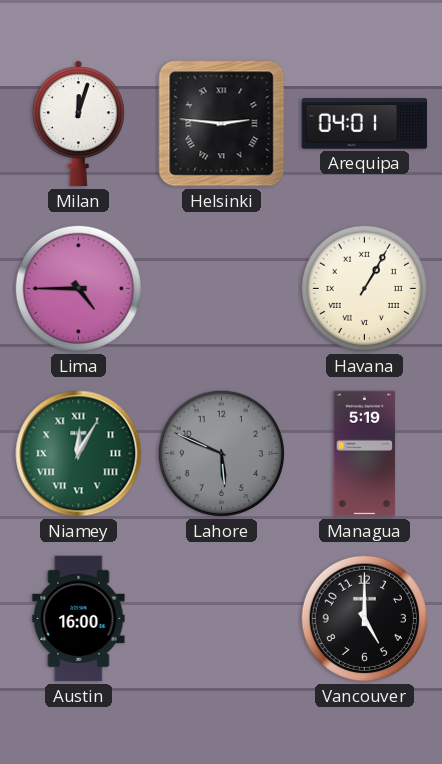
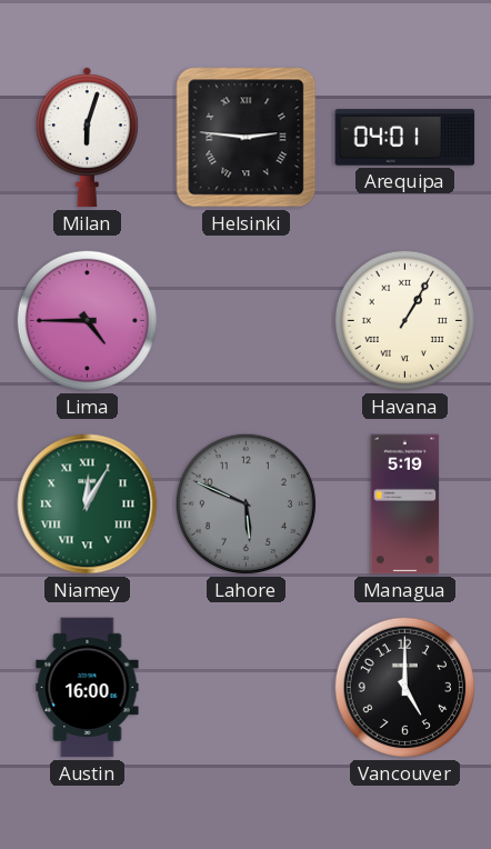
Milan: 12:03 -> 6:03
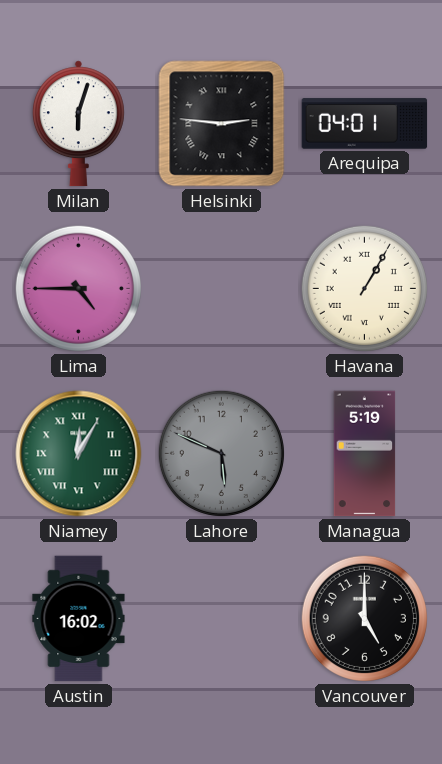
Austin: 16:00 -> 16:02
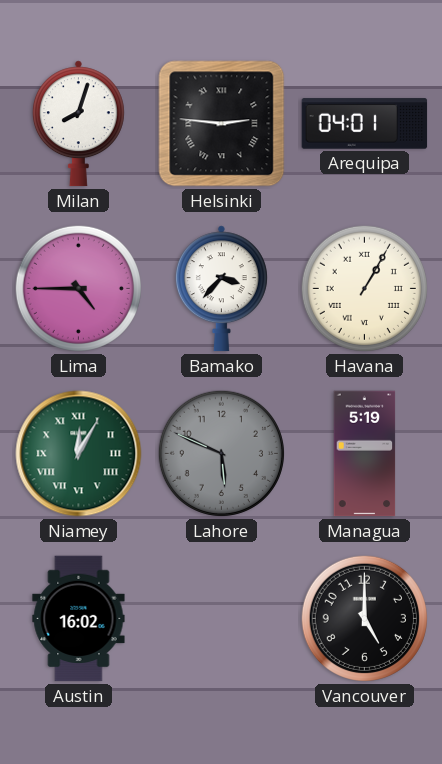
Milan: 6:03 -> 8:03
Bamako: none -> 3:37
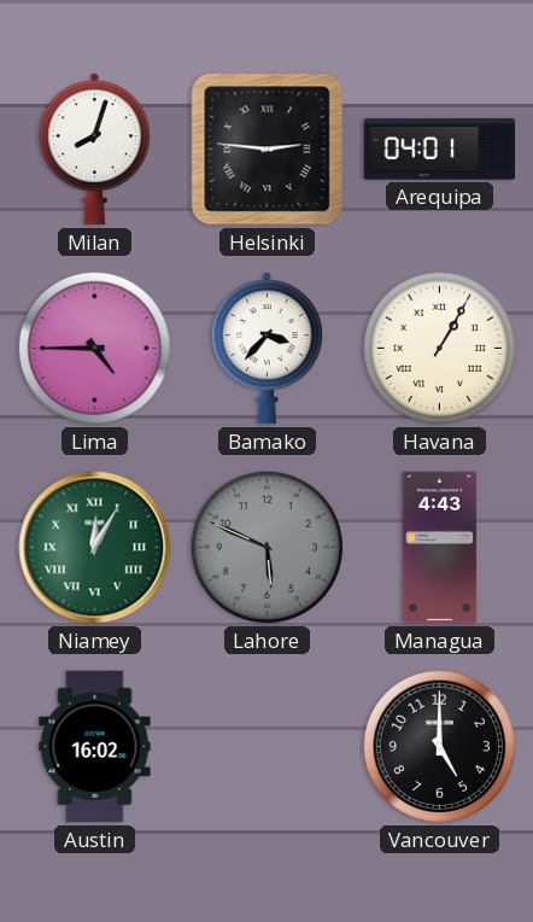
Managua: 5:19 -> 4:43
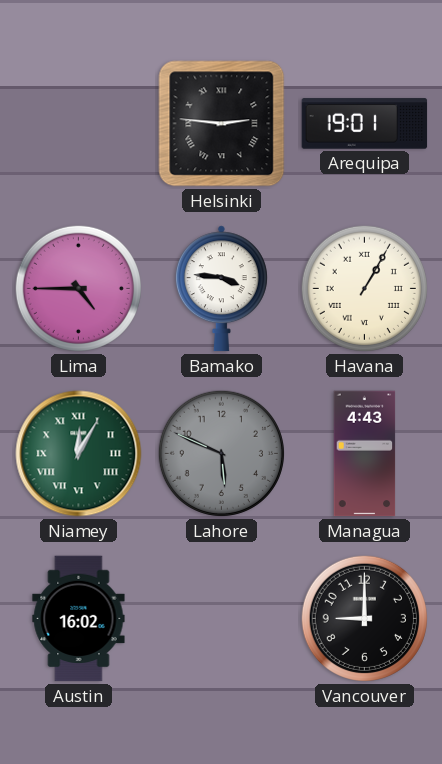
Milan: 8:03 -> none
Arequipa: 04:01 -> 19:01
Bamako: 3:37 -> 3:46
Vancouver: 5:00 -> 9:00
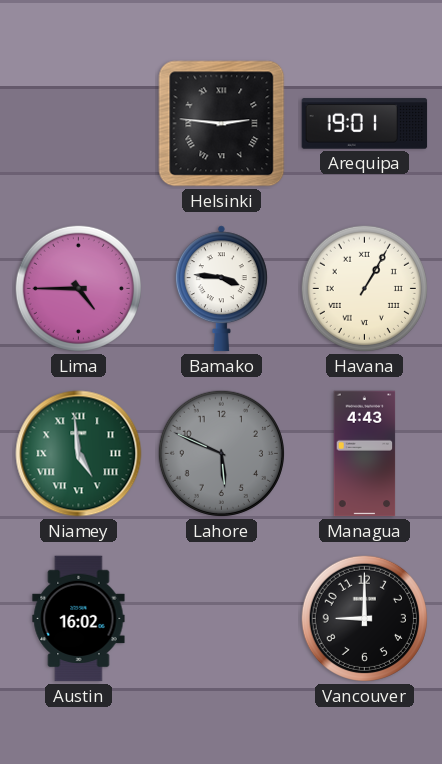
Niamey: 12:05 -> 4:59
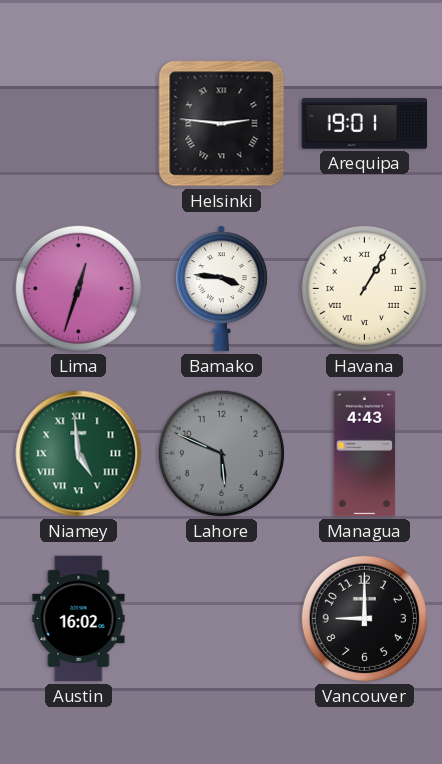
Lima: 4:45 -> 12:33
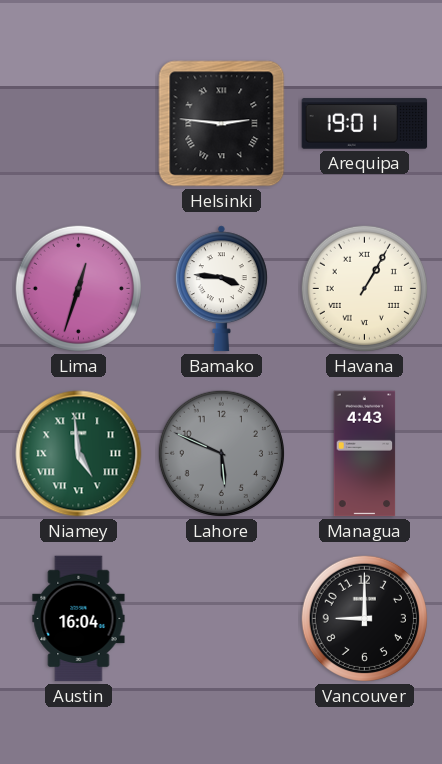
Austin: 16:02 -> 16:04
